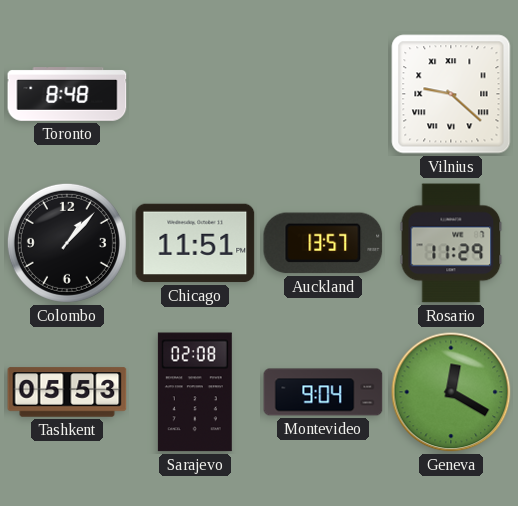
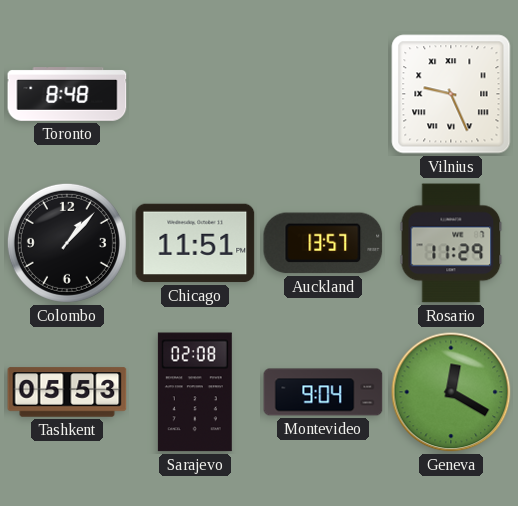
Vilnius: 9:22 -> 9:26
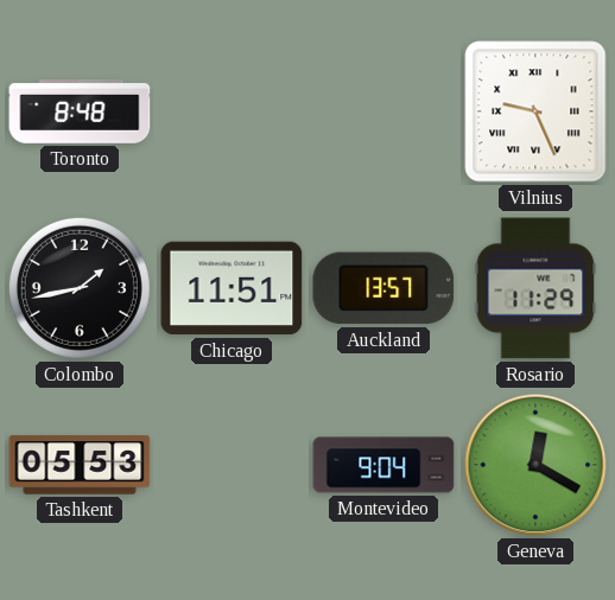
Colombo: 1:07 -> 1:43
Sarajevo: 02:08 -> none
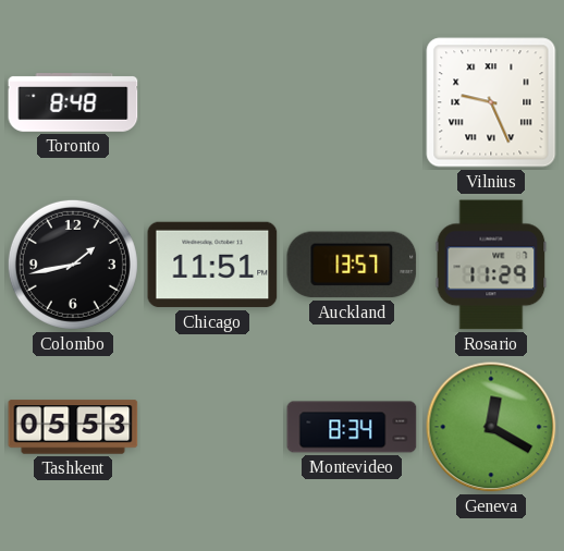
Montevideo: 9:04 -> 8:34
